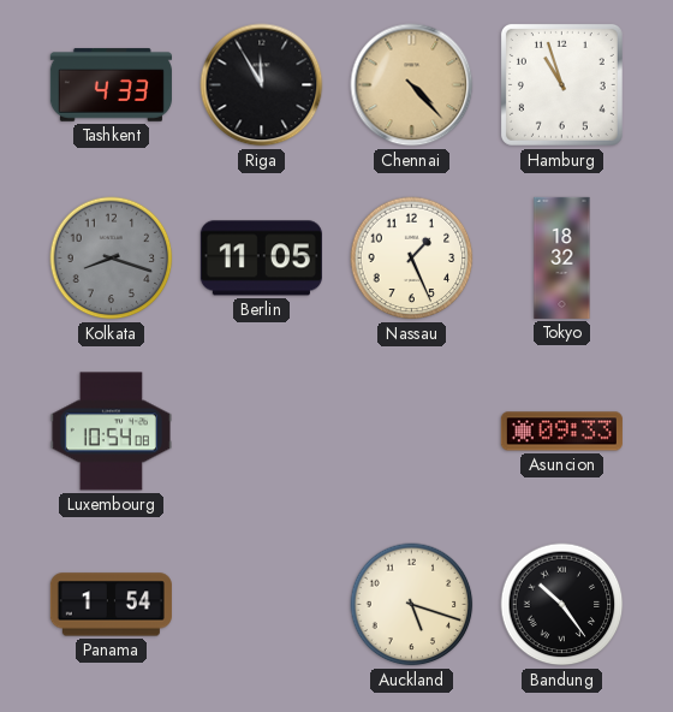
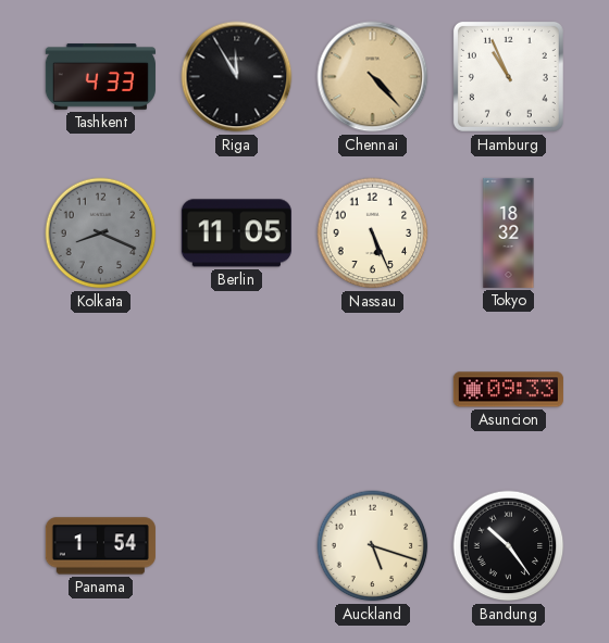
Hamburg: 10:57 -> 10:56
Kolkata: 8:18 -> 8:19
Nassau: 1:26 -> 5:26
Luxembourg: 10:54 -> none
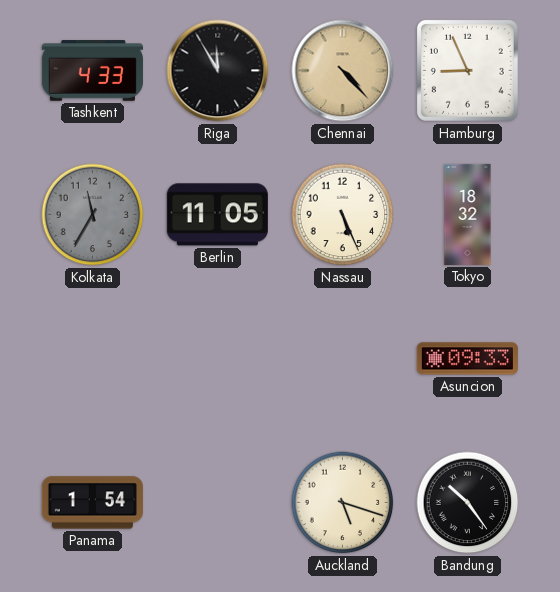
Hamburg: 10:56 -> 8:56
Kolkata: 8:19 -> 11:35
